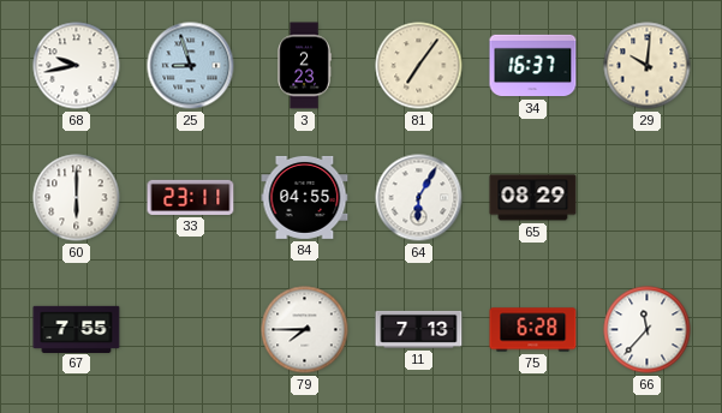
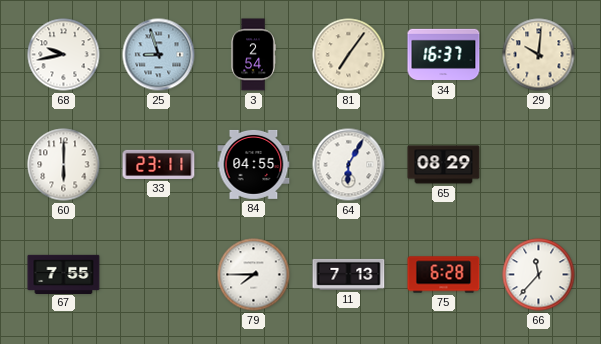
3: 2:23 -> 2:54
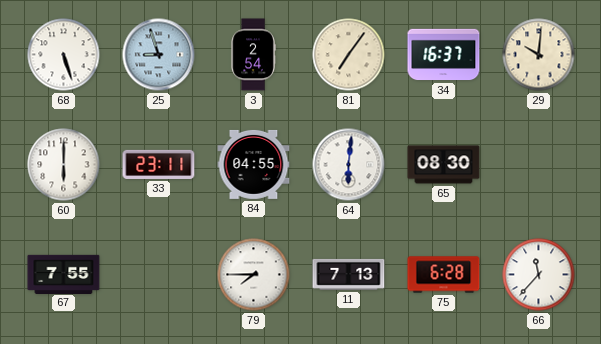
68: 9:43 -> 5:27
64: 6:05 -> 6:01
65: 08:29 -> 08:30
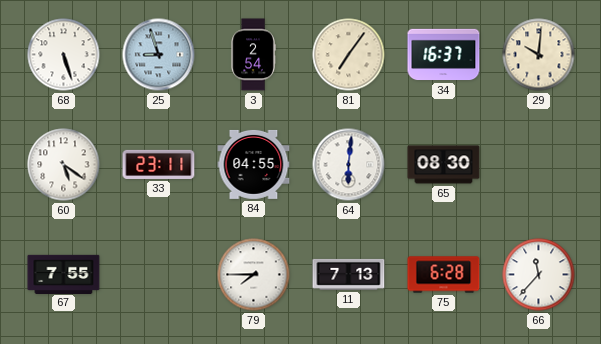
60: 6:00 -> 5:21
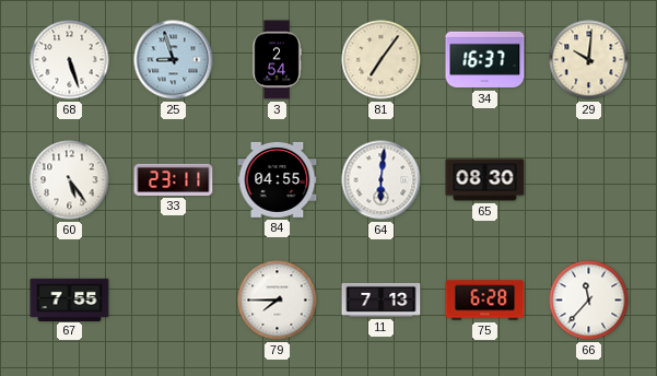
60: 5:21 -> 5:24
